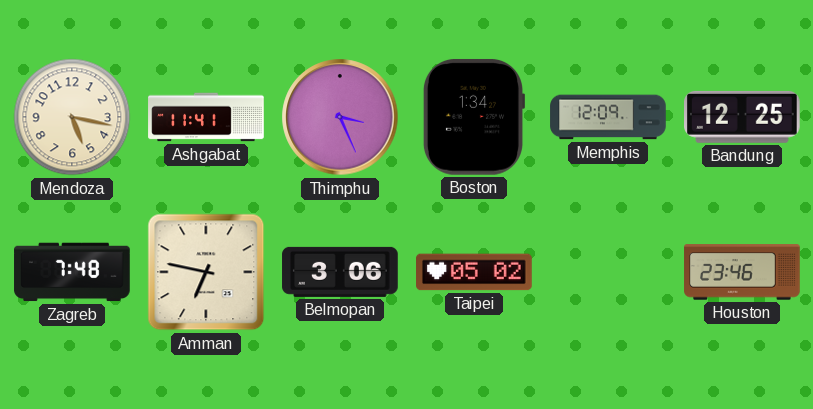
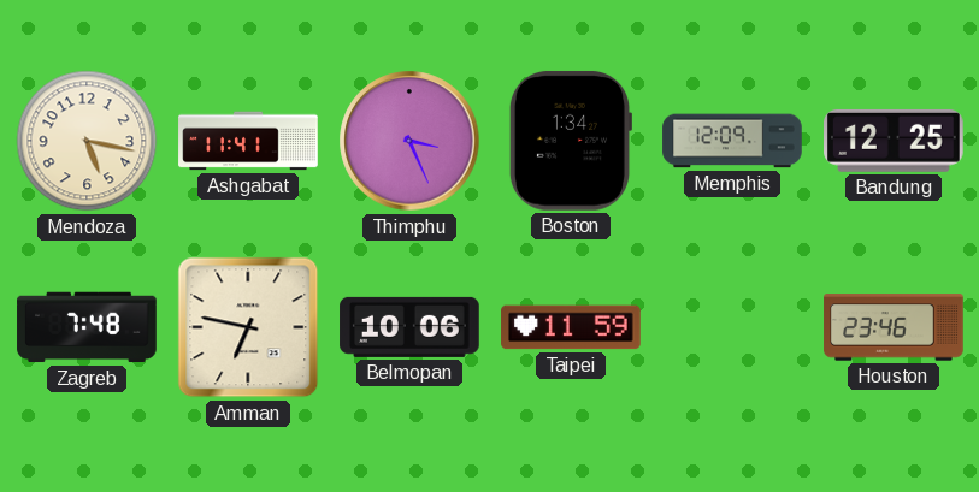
Belmopan: 3:06 -> 10:06
Taipei: 05:02 -> 11:59
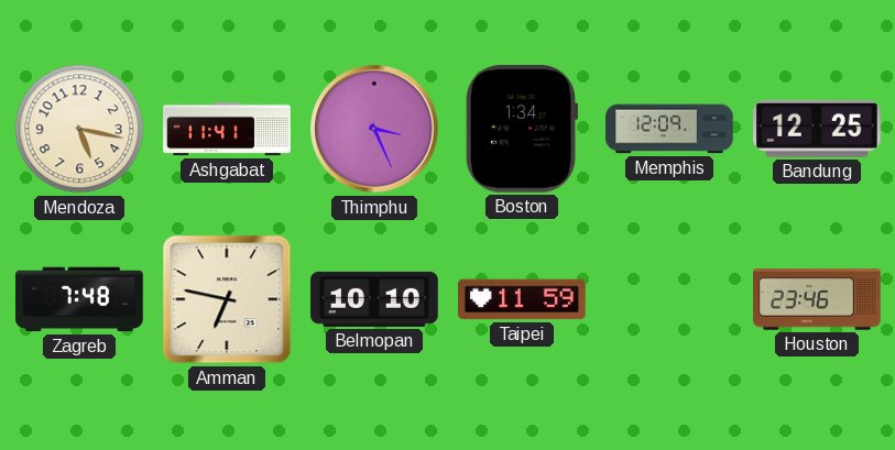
Belmopan: 10:06 -> 10:10
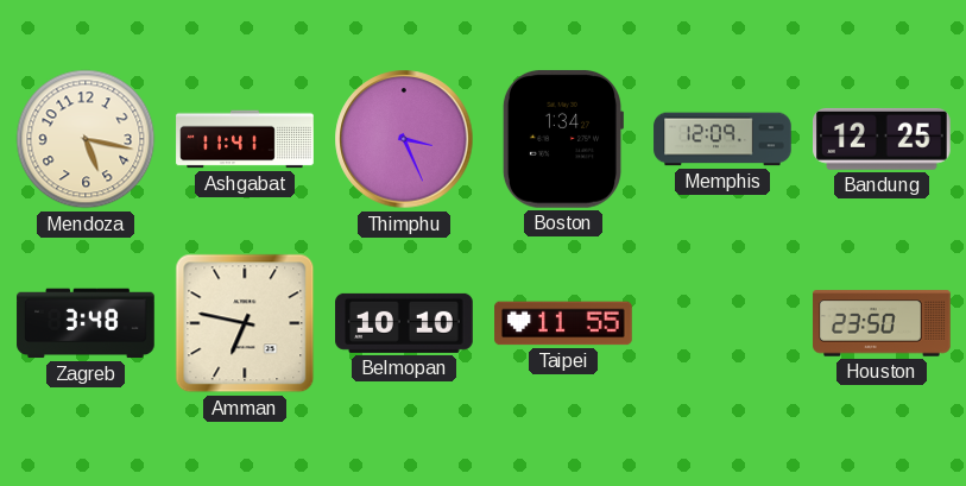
Zagreb: 7:48 -> 3:48
Taipei: 11:59 -> 11:55
Houston: 23:46 -> 23:50
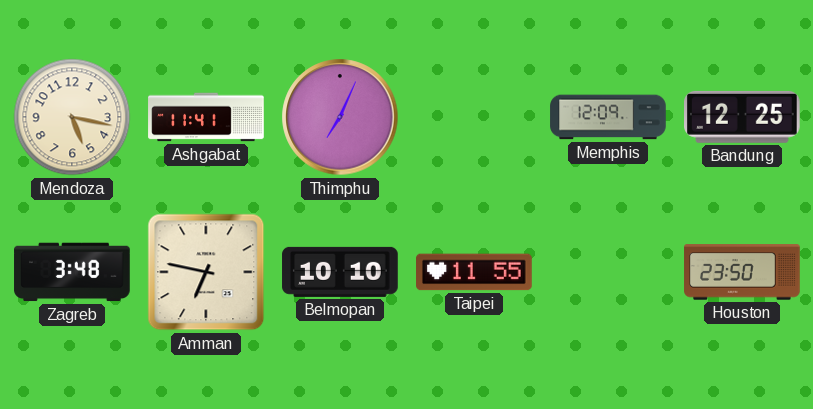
Thimphu: 3:26 -> 7:04
Boston: 1:34 -> none
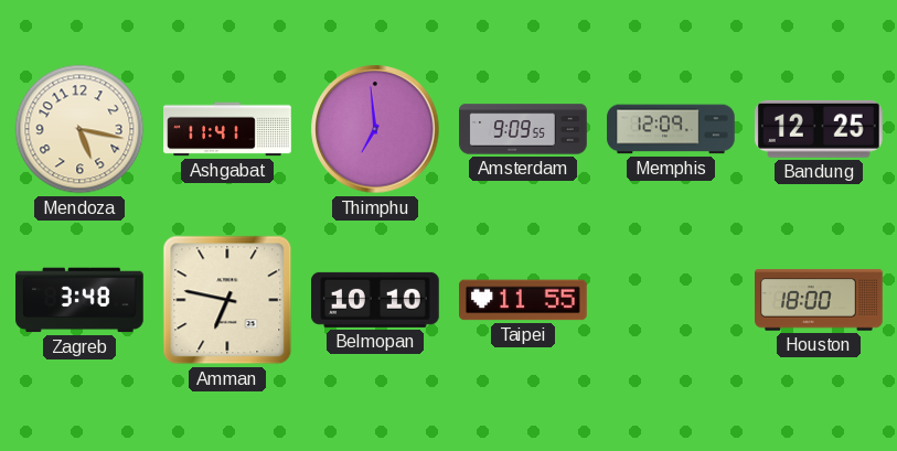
Thimphu: 7:04 -> 6:59
Amsterdam: none -> 9:09
Houston: 23:50 -> 18:00
